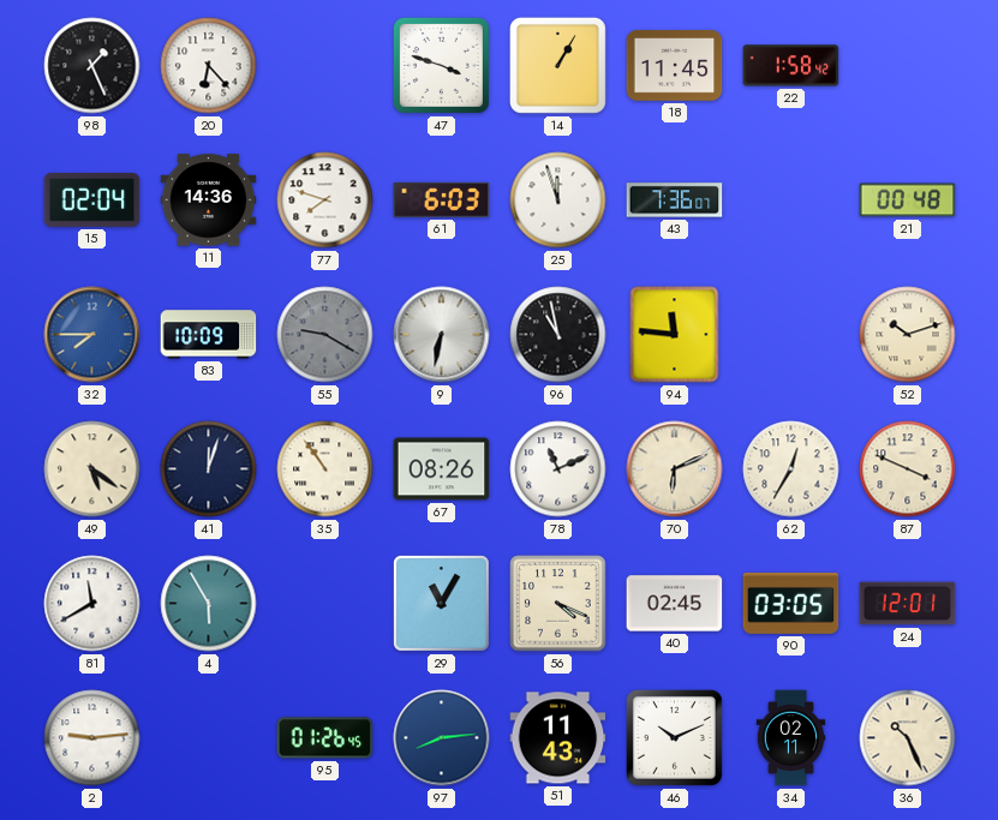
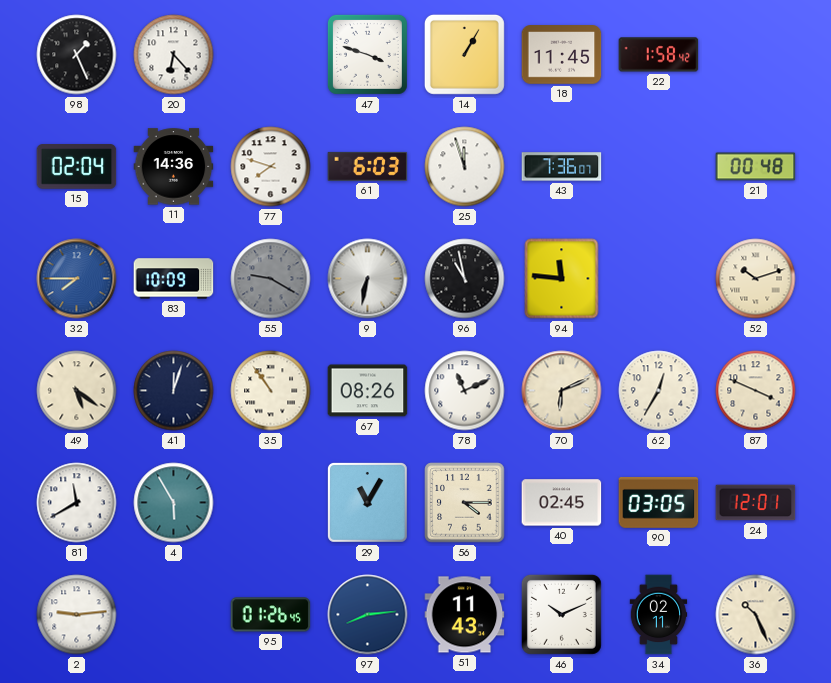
56: 4:19 -> 4:15
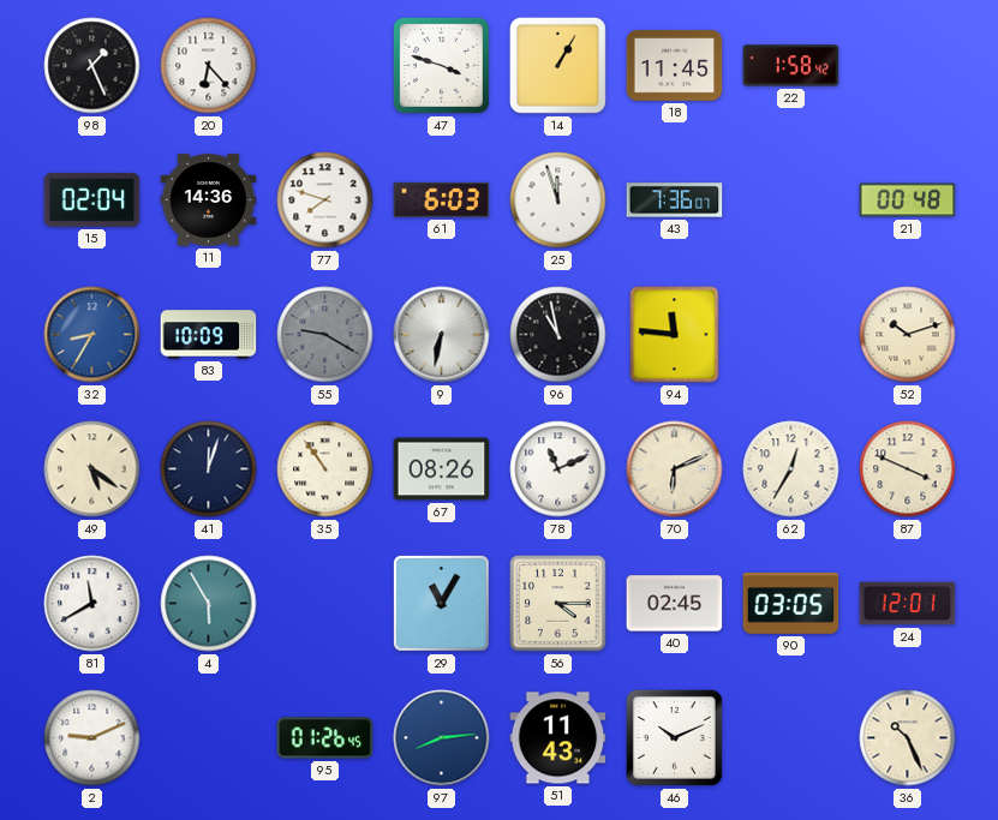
32: 7:45 -> 8:35
2: 9:14 -> 9:11
34: 02:11 -> none
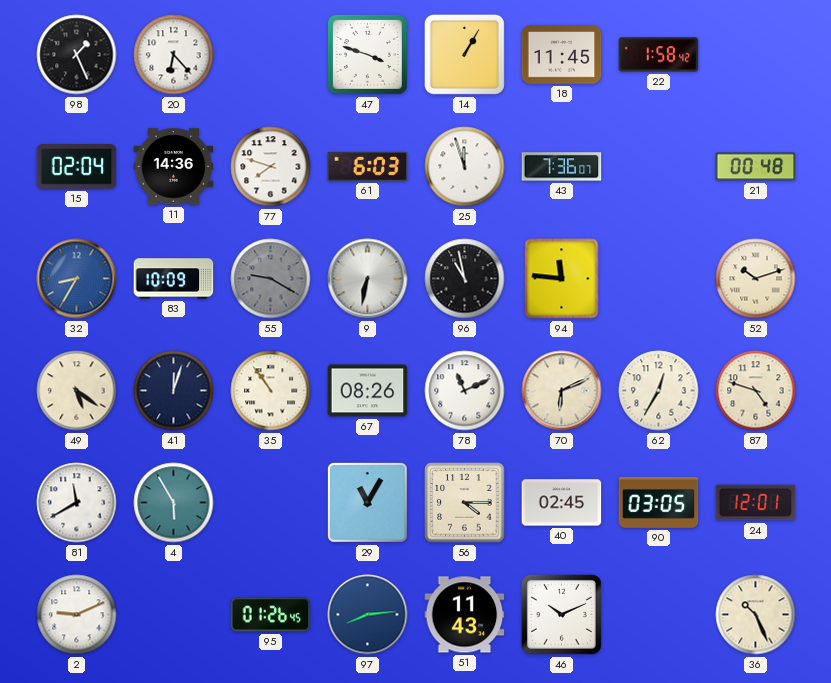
87: 3:49 -> 4:48
